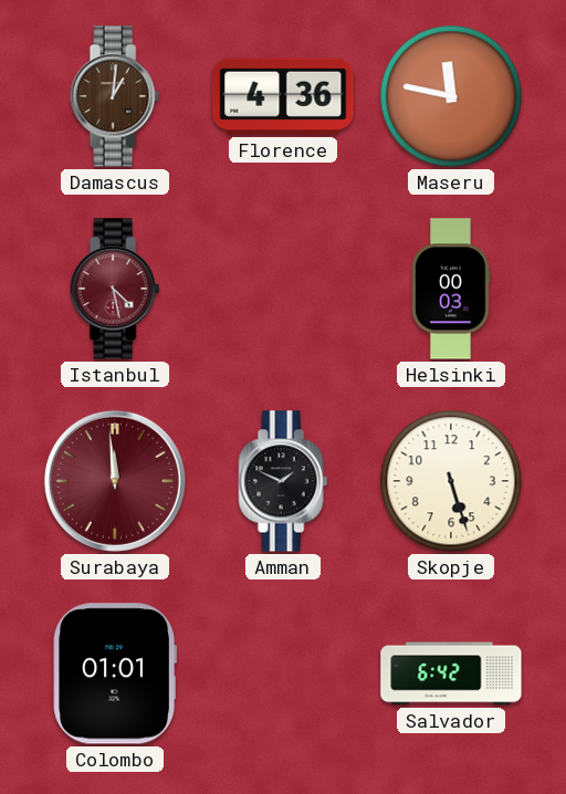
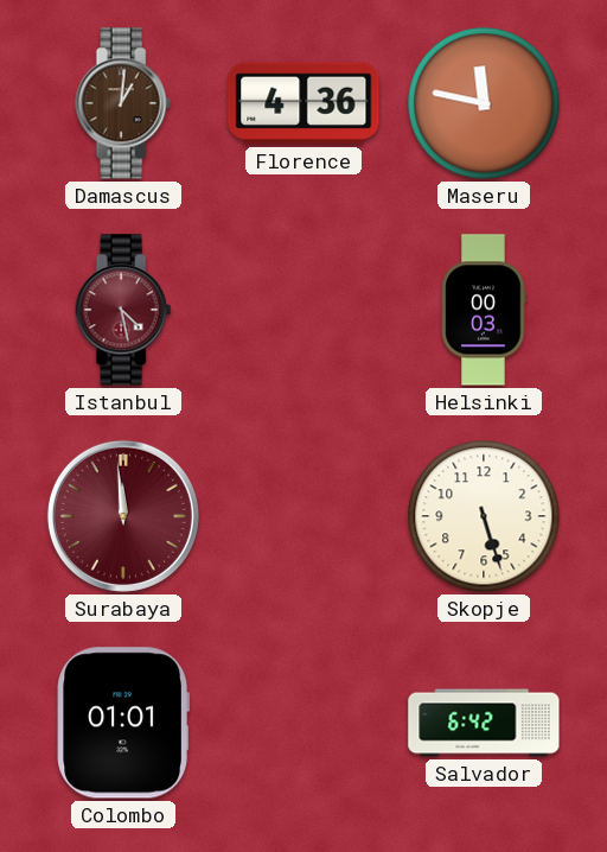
Amman: 1:49 -> none
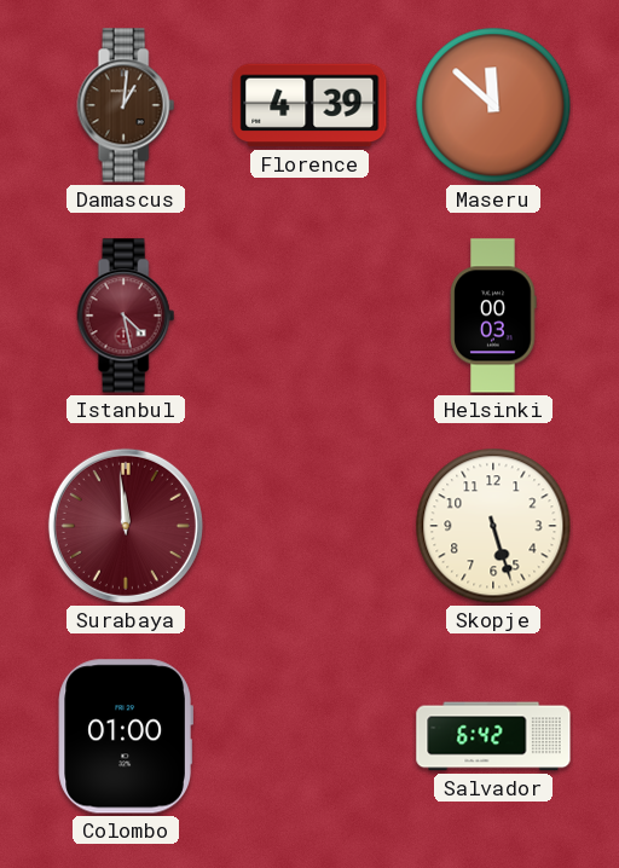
Florence: 4:36 -> 4:39
Maseru: 11:47 -> 11:52
Colombo: 01:01 -> 01:00
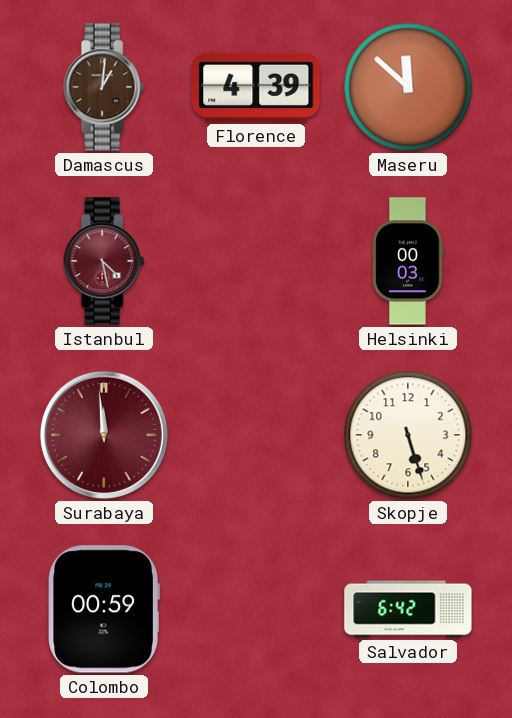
Colombo: 01:00 -> 00:59
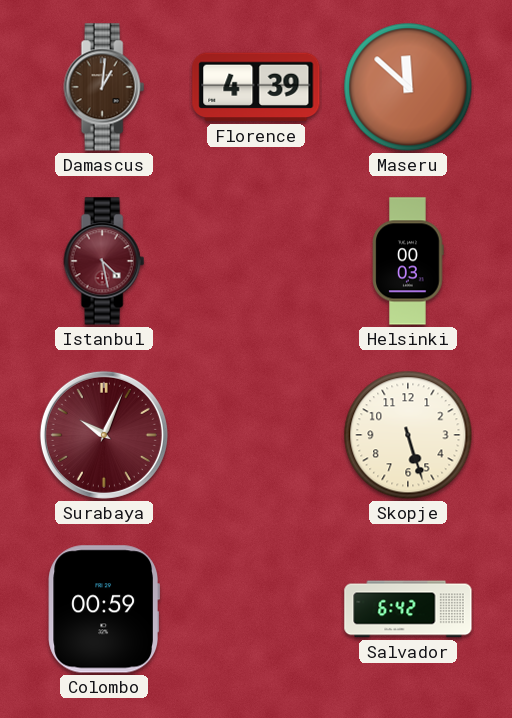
Surabaya: 11:59 -> 10:04
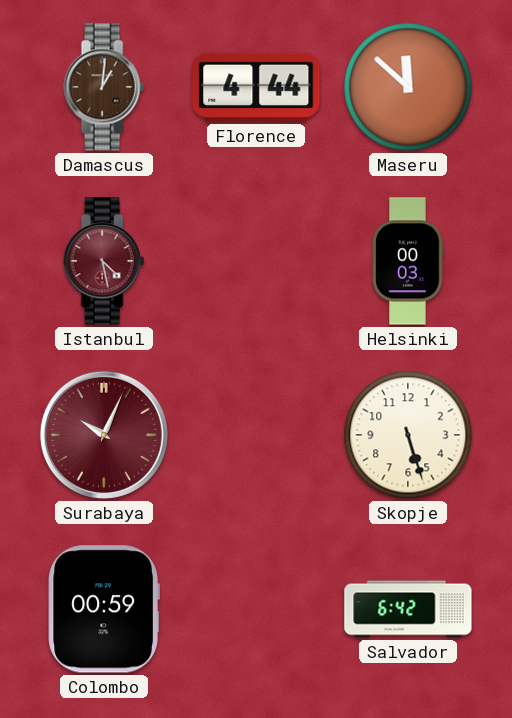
Florence: 4:39 -> 4:44
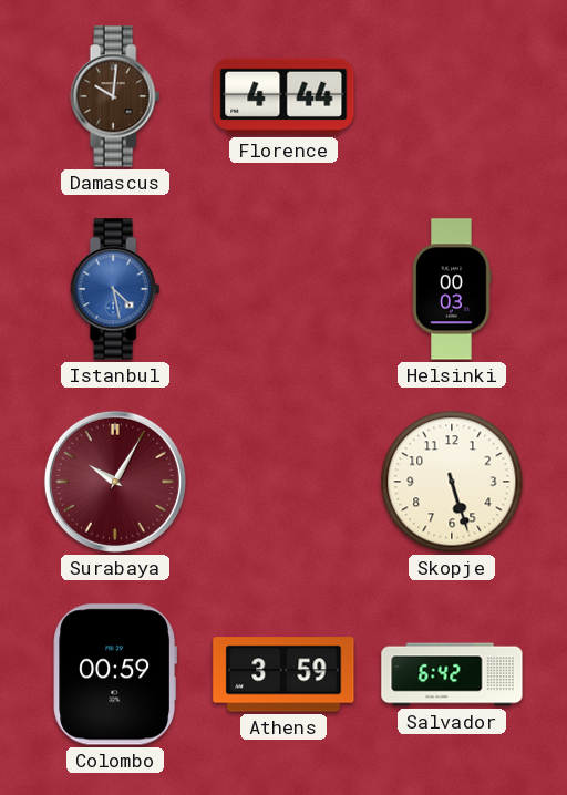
Damascus: 1:01 -> 10:01
Maseru: 11:52 -> none
Istanbul dial: burgundy -> blue
Surabaya: 10:04 -> 10:05
Athens: none -> 3:59
